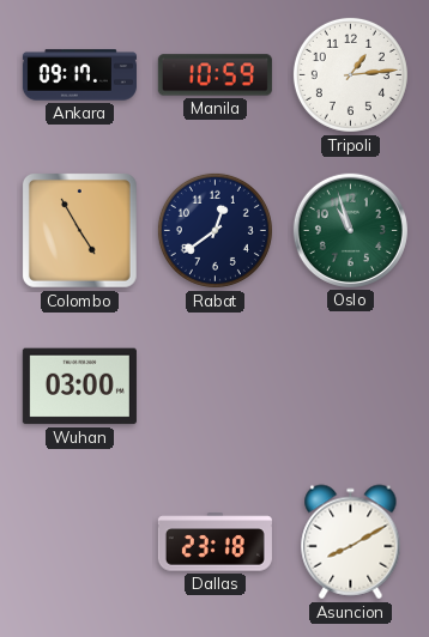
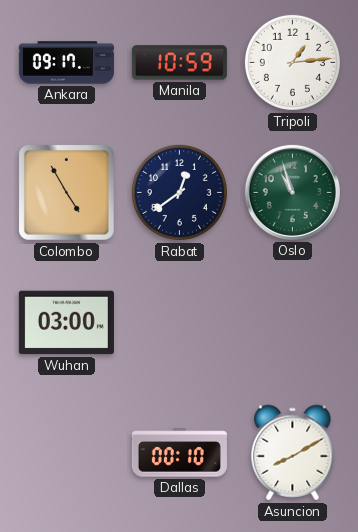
Dallas: 23:18 -> 00:10
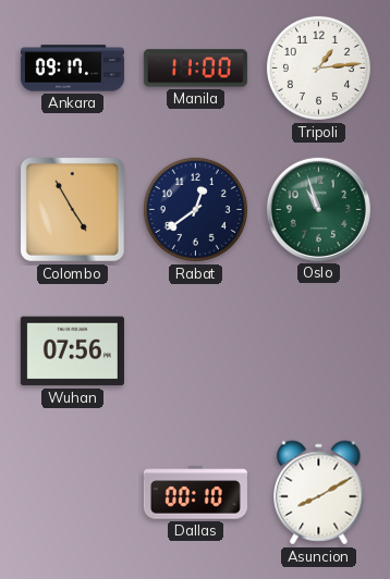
Manila: 10:59 -> 11:00
Wuhan: 03:00 -> 07:56
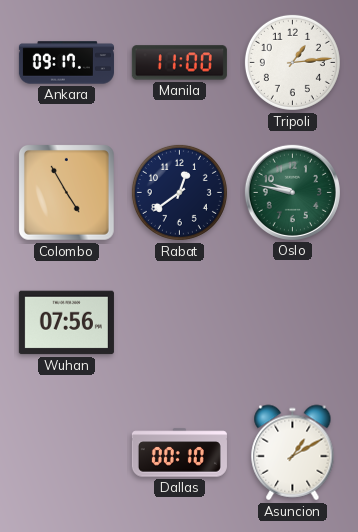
Oslo: 10:57 -> 9:47
Asuncion: 8:10 -> 1:10
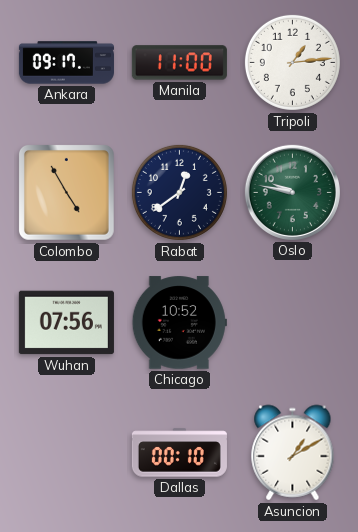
Chicago: none -> 10:52
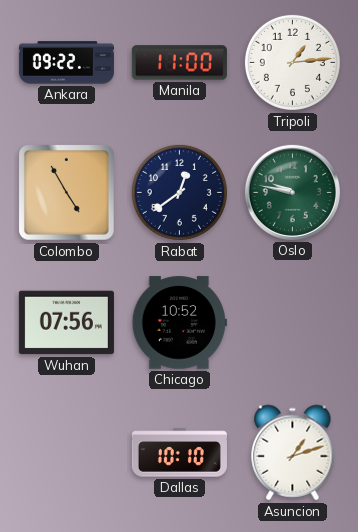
Ankara: 09:17 -> 09:22
Dallas: 00:10 -> 10:10
Asuncion: 1:10 -> 1:12
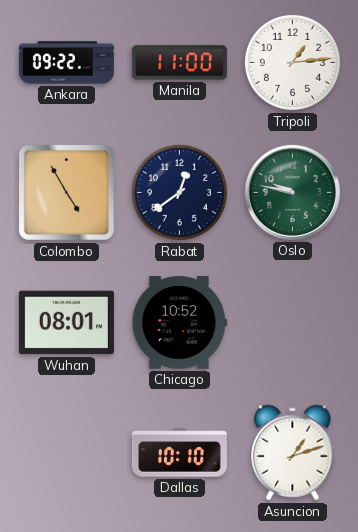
Wuhan: 07:56 -> 08:01
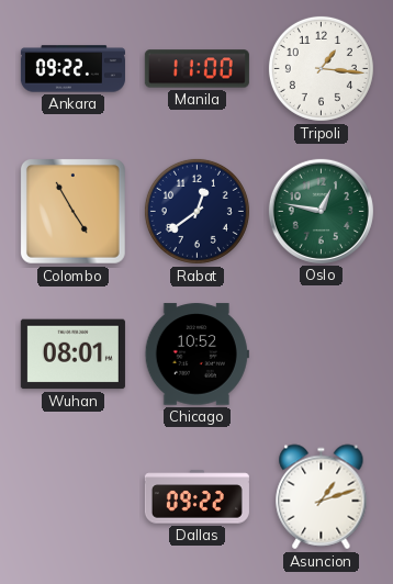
Tripoli: 1:14 -> 1:16
Oslo: 9:47 -> 12:47
Dallas: 10:10 -> 09:22
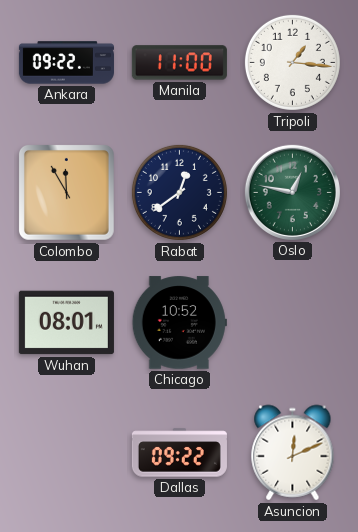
Colombo: 4:55 -> 11:55
Asuncion: 1:12 -> 12:11
